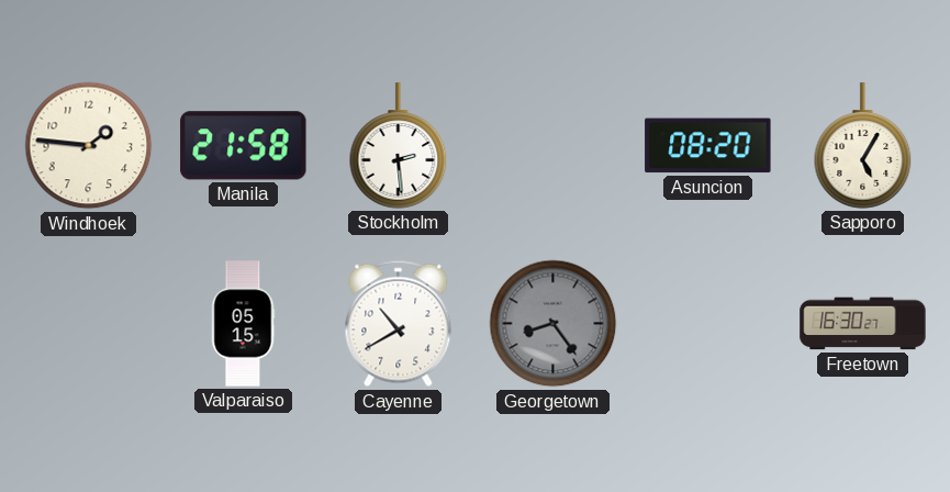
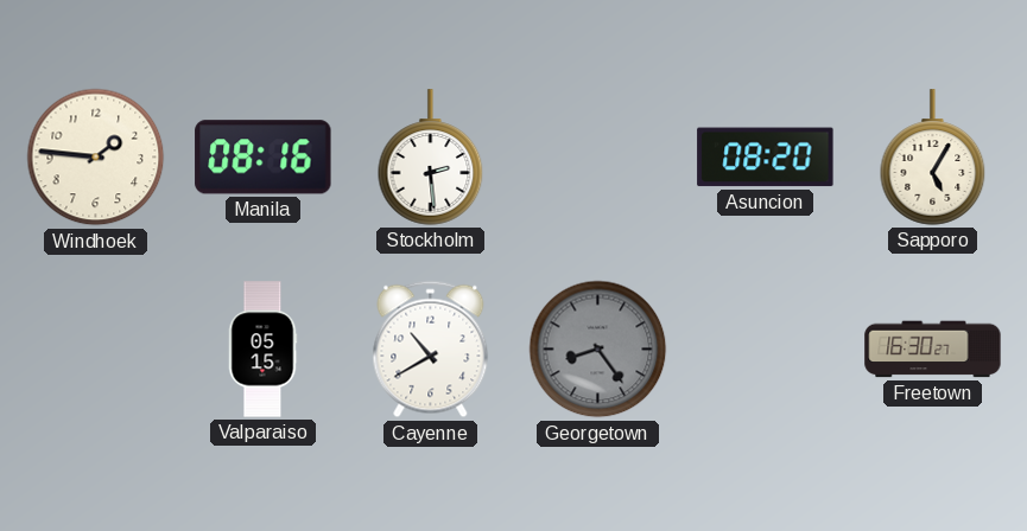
Manila: 21:58 -> 08:16
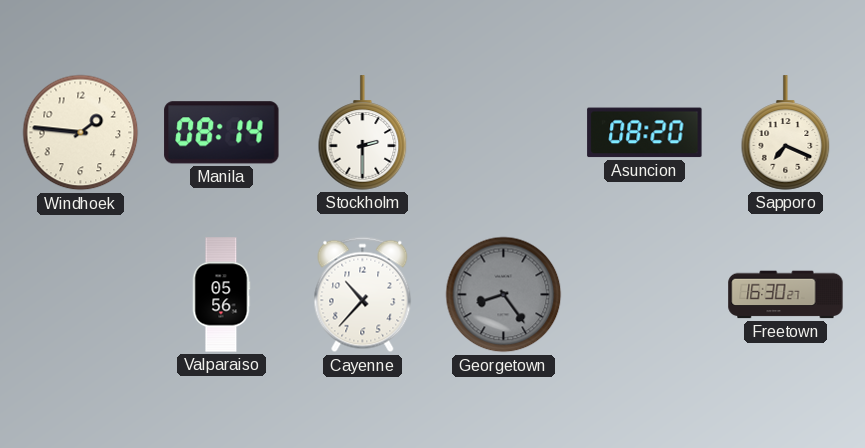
Manila: 08:16 -> 08:14
Stockholm: 2:29 -> 2:30
Sapporo: 5:05 -> 7:19
Valparaiso: 05:15 -> 05:56
Cayenne: 10:40 -> 10:37
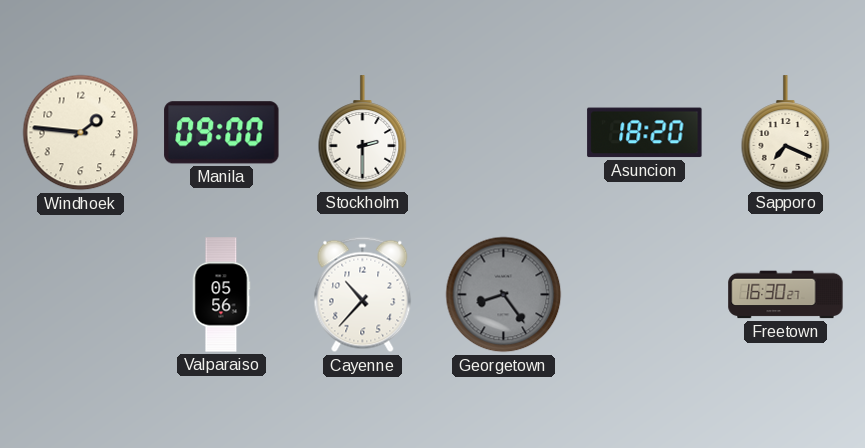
Manila: 08:14 -> 09:00
Asuncion: 08:20 -> 18:20
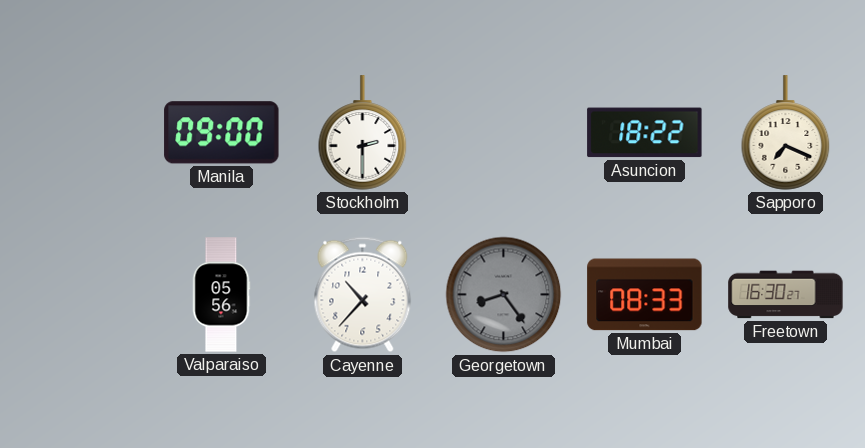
Windhoek: 1:46 -> none
Asuncion: 18:20 -> 18:22
Mumbai: none -> 08:33
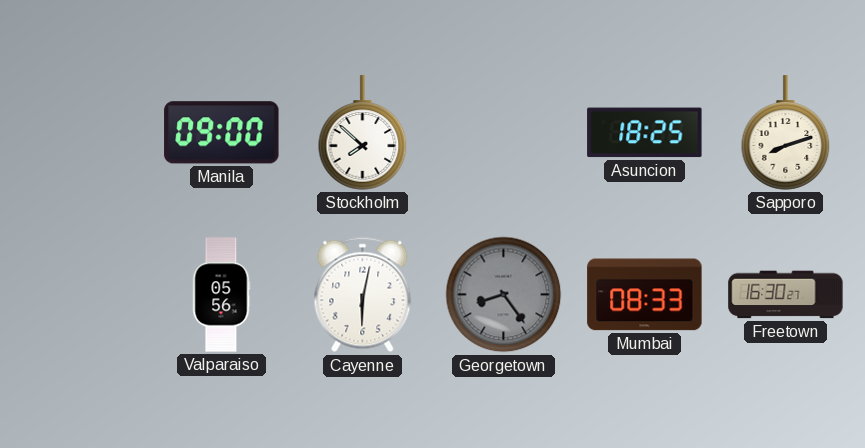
Stockholm: 2:30 -> 7:52
Asuncion: 18:22 -> 18:25
Sapporo: 7:19 -> 8:12
Cayenne: 10:37 -> 6:02
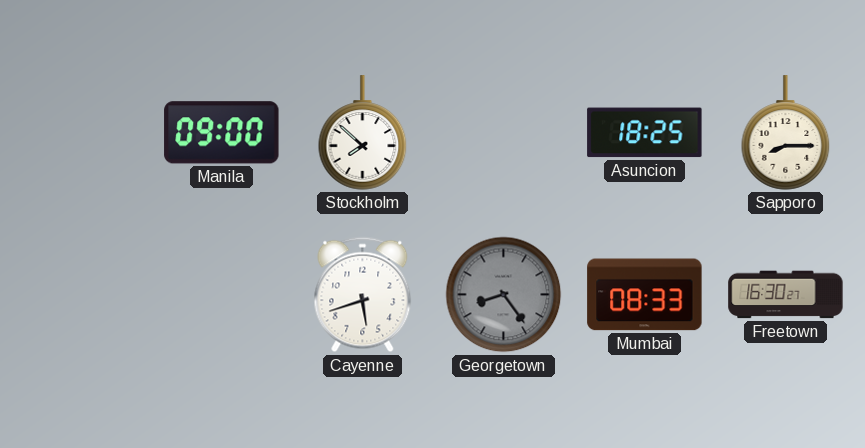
Sapporo: 8:12 -> 8:15
Valparaiso: 05:56 -> none
Cayenne: 6:02 -> 5:42
